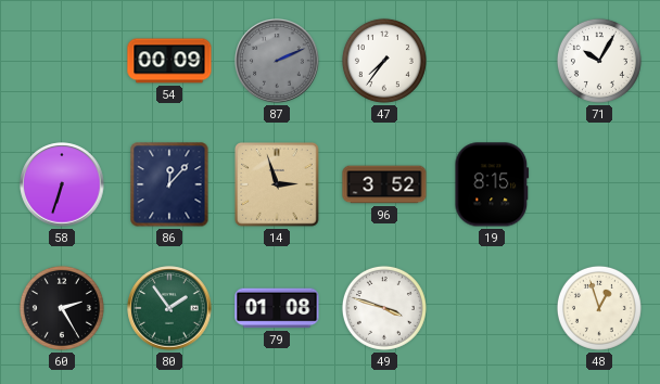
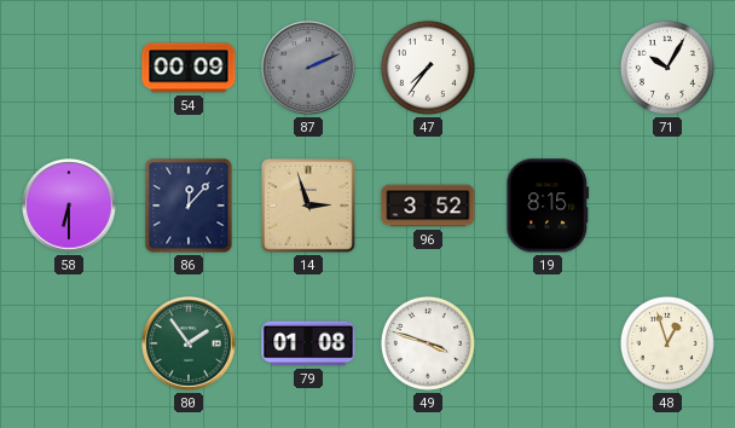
58: 6:33 -> 6:30
60: 2:25 -> none
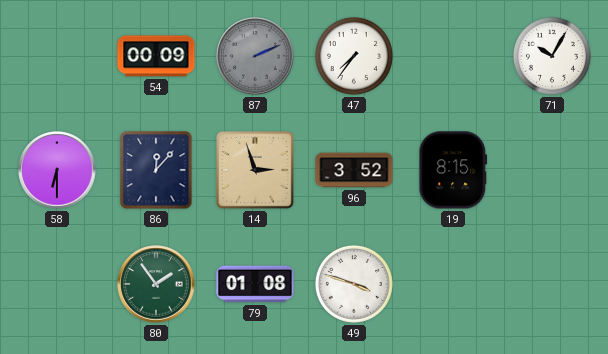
48: 12:57 -> none
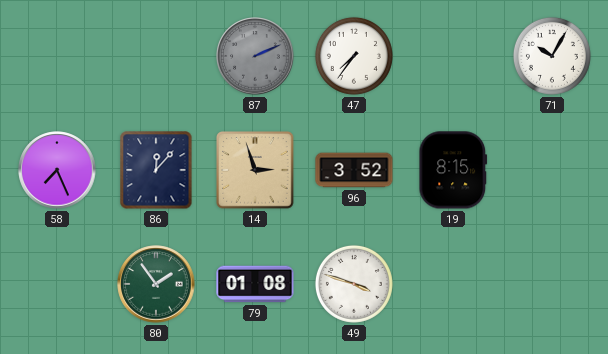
54: 00:09 -> none
58: 6:30 -> 7:26
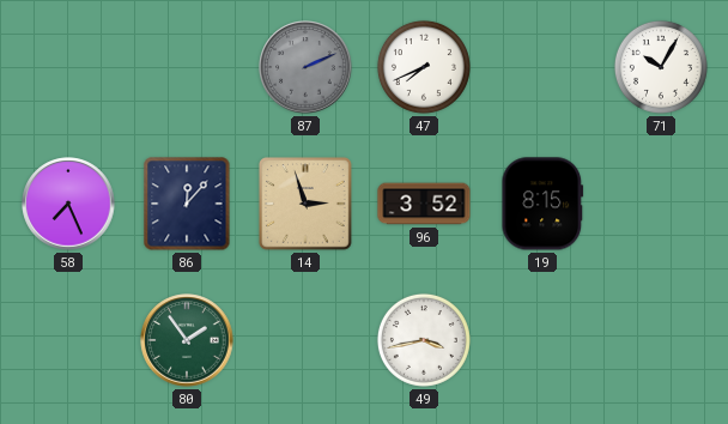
47: 7:36 -> 7:41
79: 01:08 -> none
49: 3:48 -> 3:43
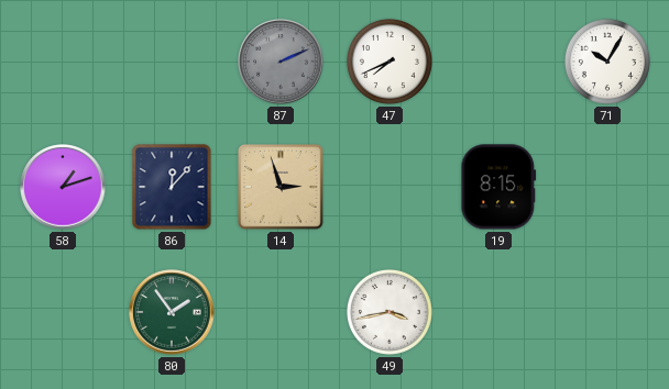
58: 7:26 -> 1:12
96: 3:52 -> none
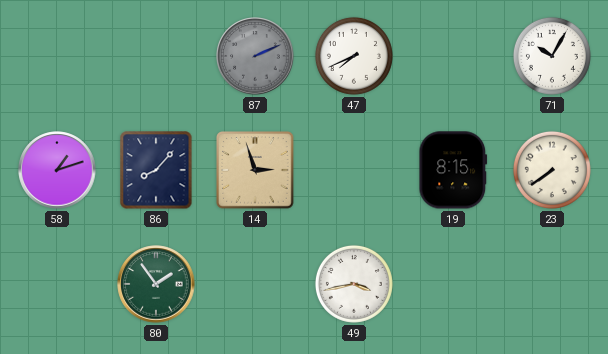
86: 12:07 -> 8:07
23: none -> 7:39
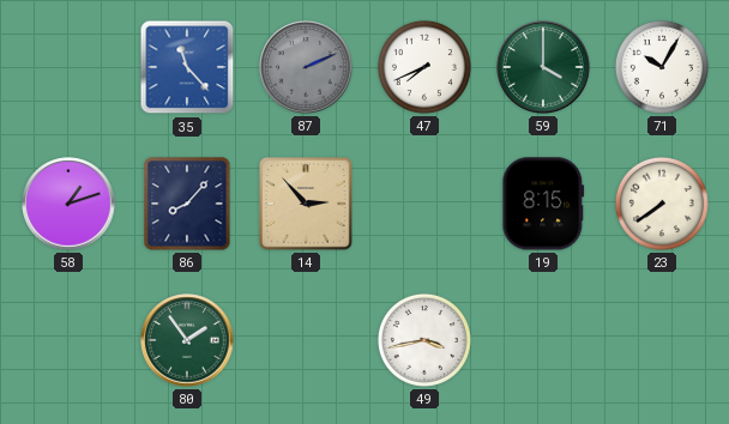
35: none -> 11:23
59: none -> 4:00
14: 2:57 -> 2:53
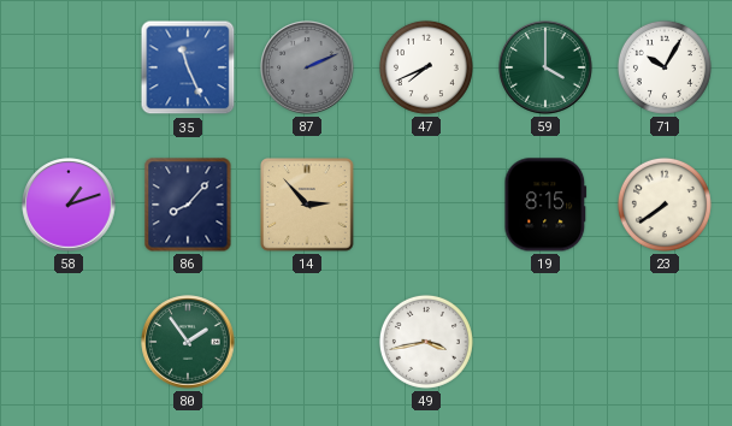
35: 11:23 -> 11:26
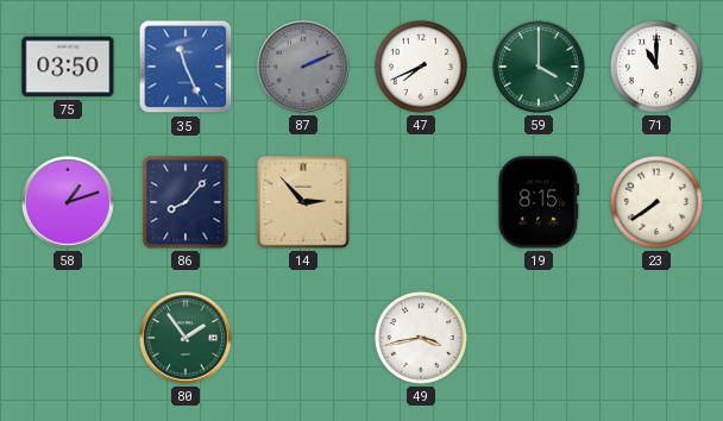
75: none -> 03:50
71: 10:05 -> 11:00
